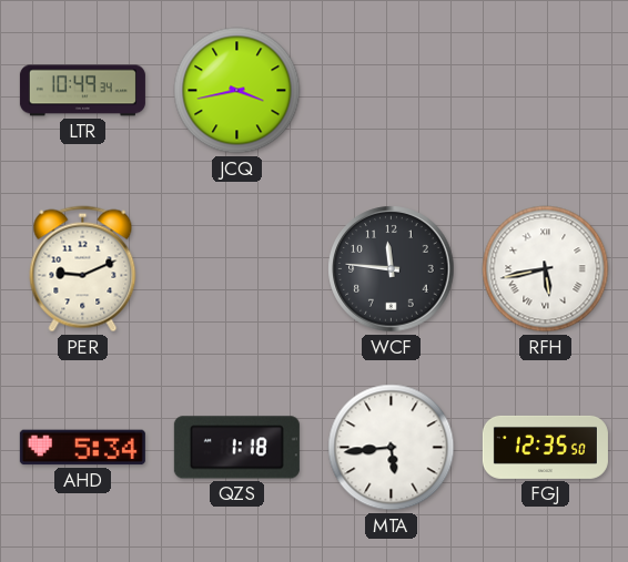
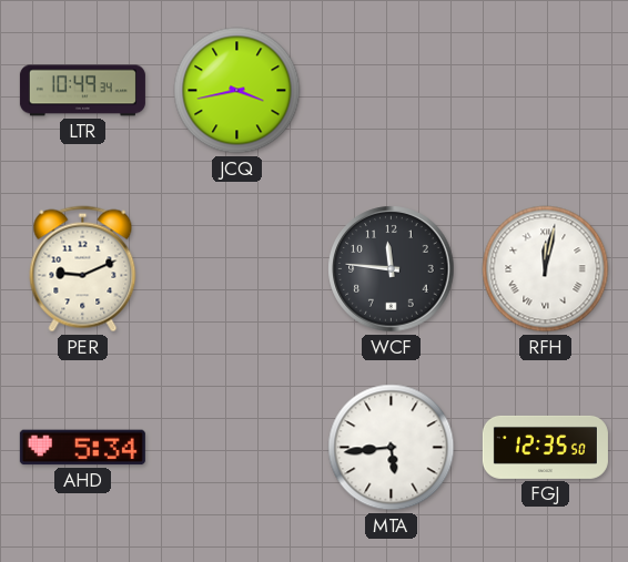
RFH: 5:43 -> 12:02
QZS: 1:18 -> none
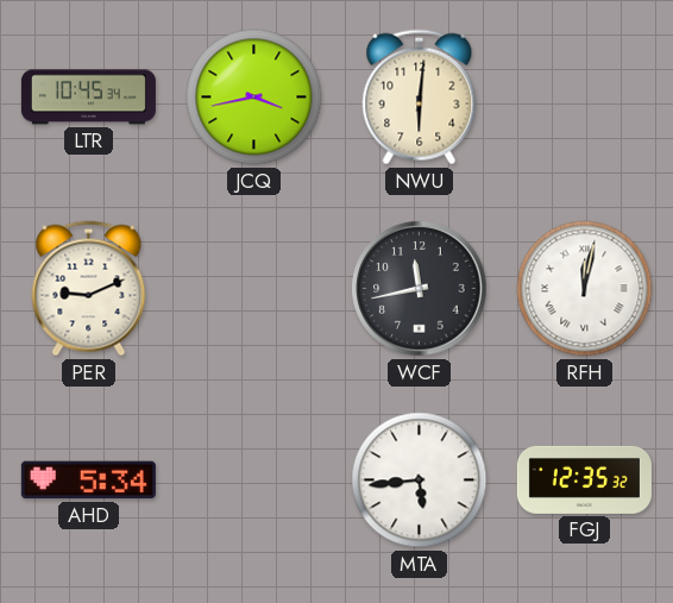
LTR: 10:49 -> 10:45
NWU: none -> 6:01
WCF: 11:46 -> 11:43
FGJ: 12:35:50 -> 12:35:32
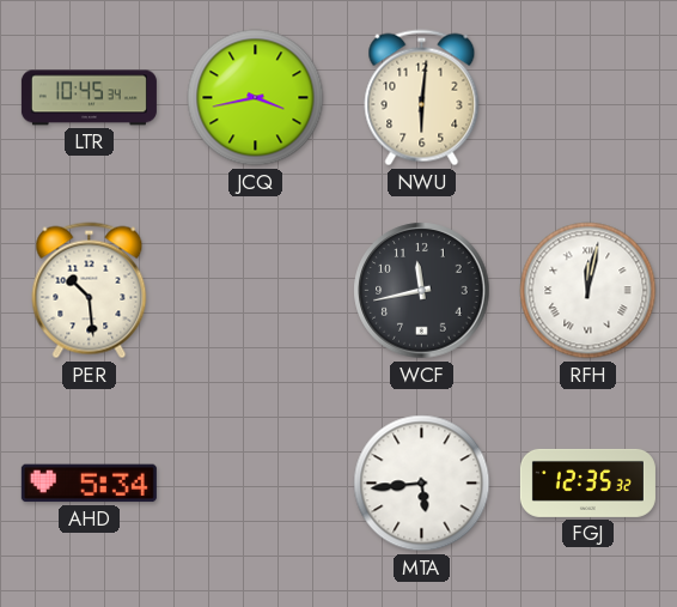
PER: 9:11 -> 10:29
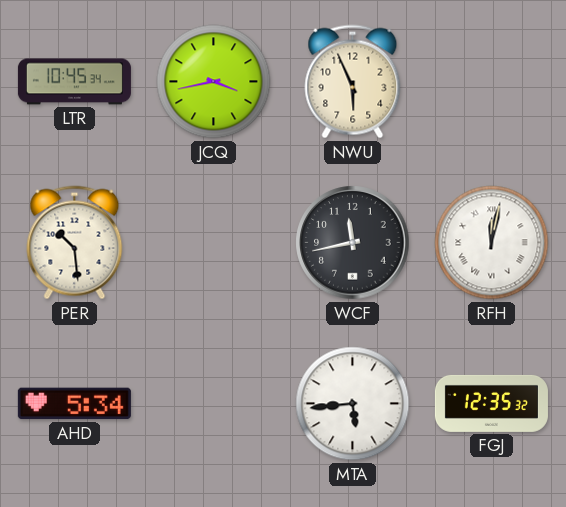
NWU: 6:01 -> 5:56
